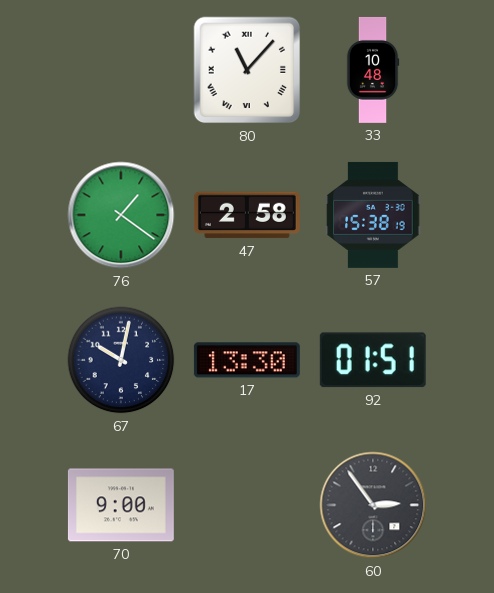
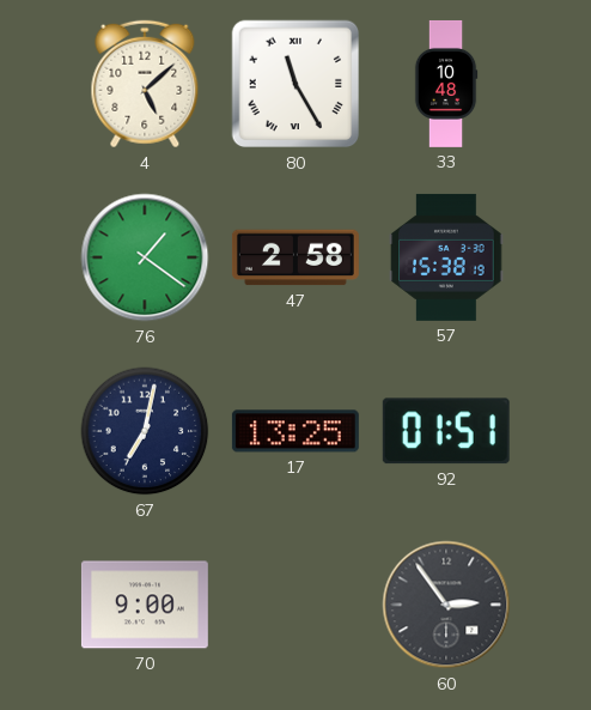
4: none -> 5:08
80: 11:07 -> 11:25
67: 10:02 -> 7:02
17: 13:30 -> 13:25
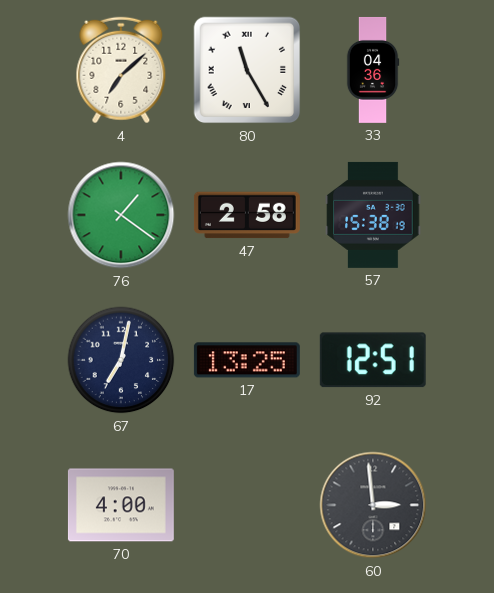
4: 5:08 -> 7:08
33: 10:48 -> 04:36
92: 01:51 -> 12:51
70: 9:00 -> 4:00
60: 2:54 -> 2:59
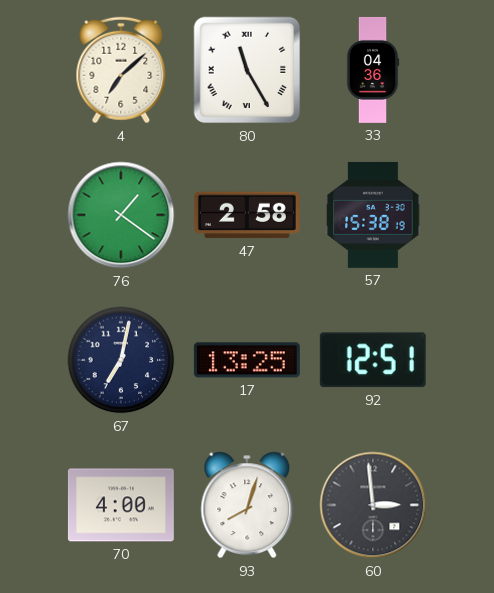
93: none -> 8:03
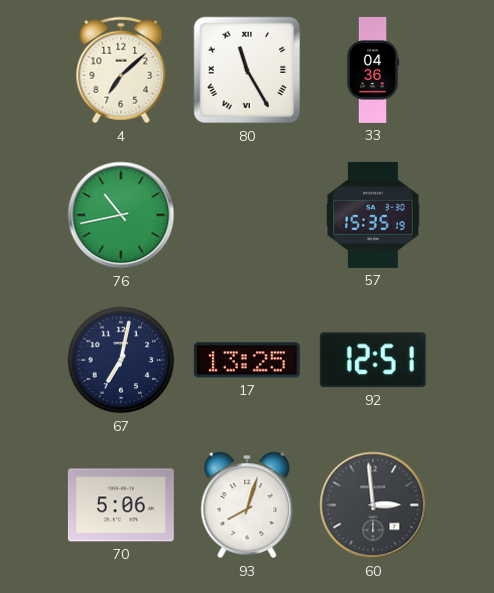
76: 1:21 -> 10:43
47: 2:58 -> none
57: 15:38 -> 15:35
70: 4:00 -> 5:06
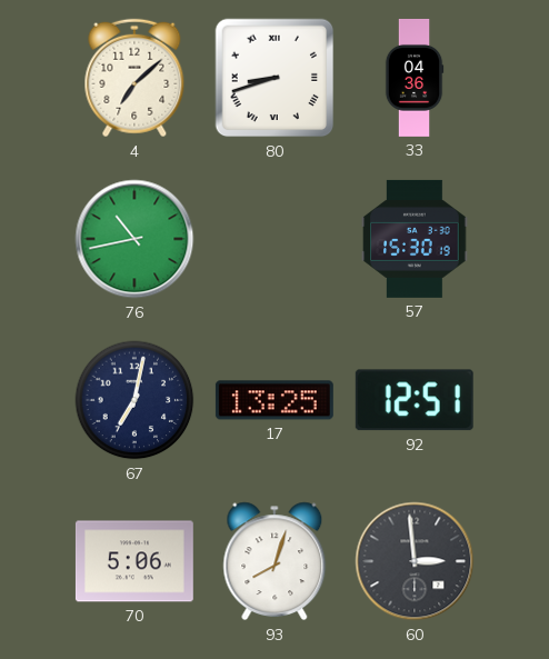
80: 11:25 -> 8:42
57: 15:35 -> 15:30
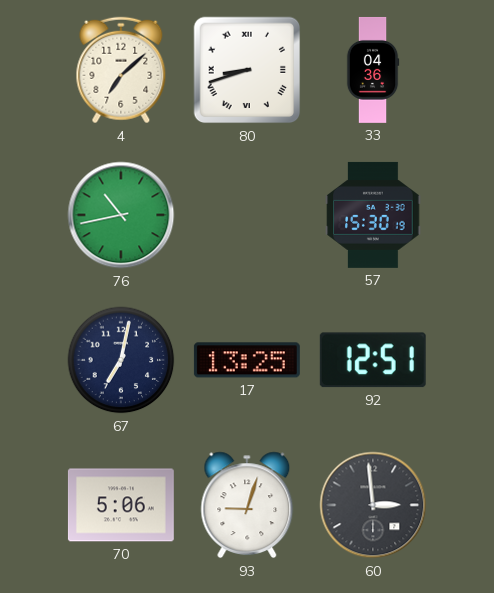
93: 8:03 -> 9:03
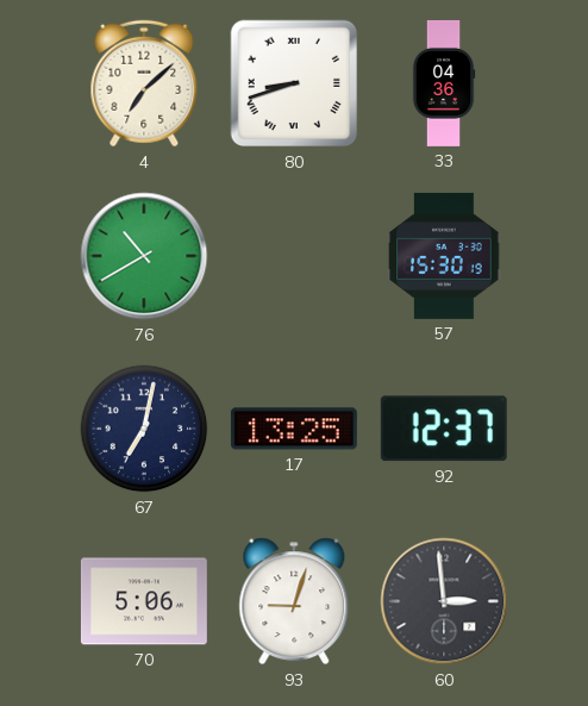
76: 10:43 -> 10:40
92: 12:51 -> 12:37
